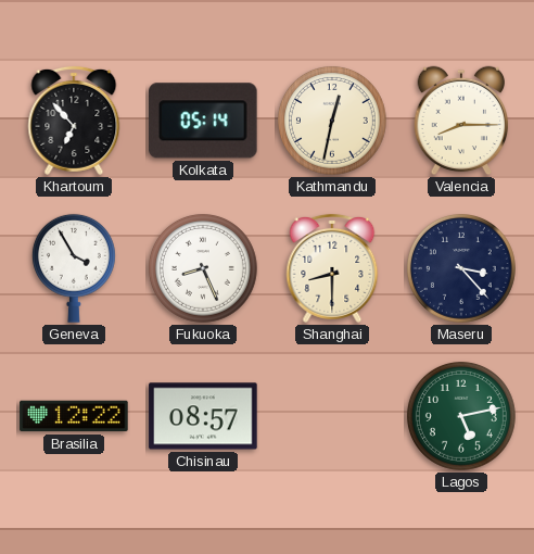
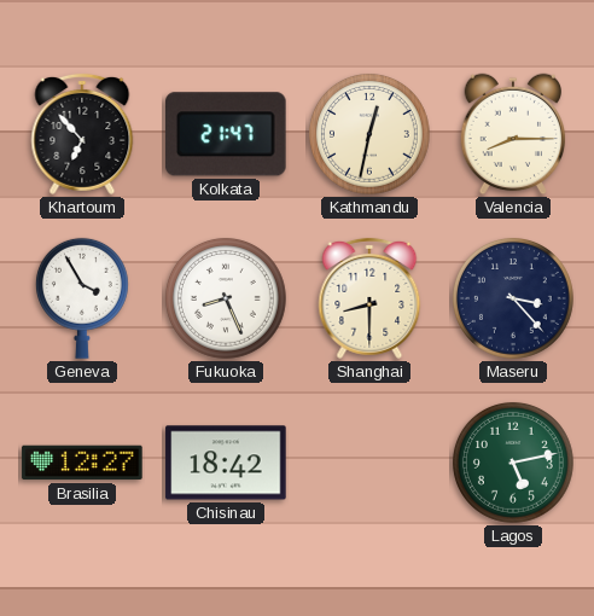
Kolkata: 05:14 -> 21:47
Brasilia: 12:22 -> 12:27
Chisinau: 08:57 -> 18:42
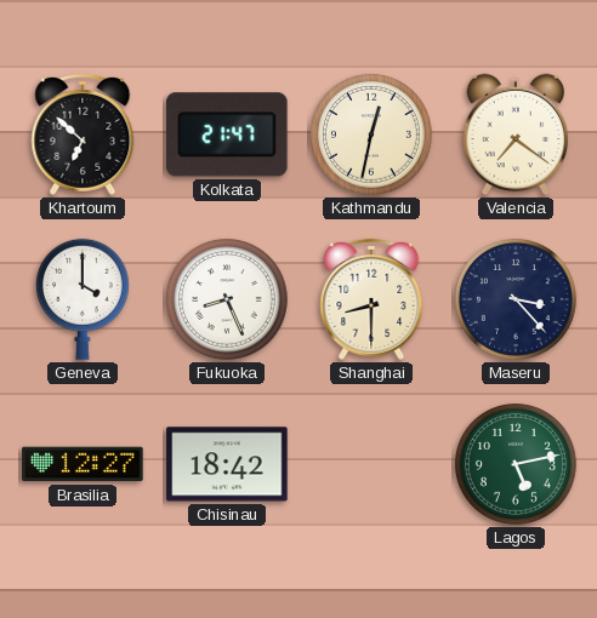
Khartoum: 6:53 -> 6:52
Valencia: 8:15 -> 7:21
Geneva: 3:55 -> 4:00
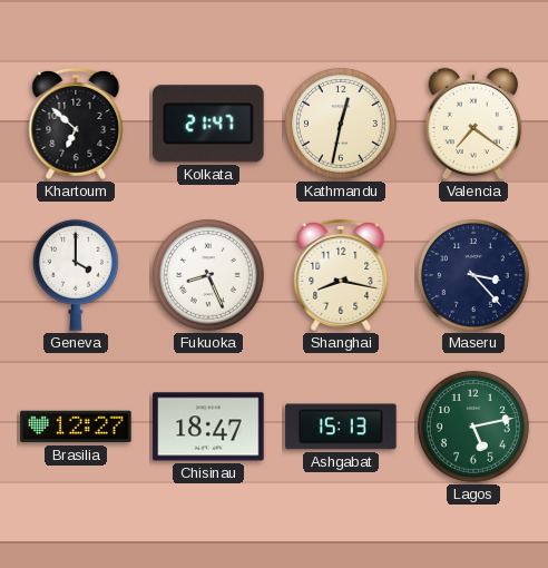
Shanghai: 8:30 -> 8:17
Chisinau: 18:42 -> 18:47
Ashgabat: none -> 15:13
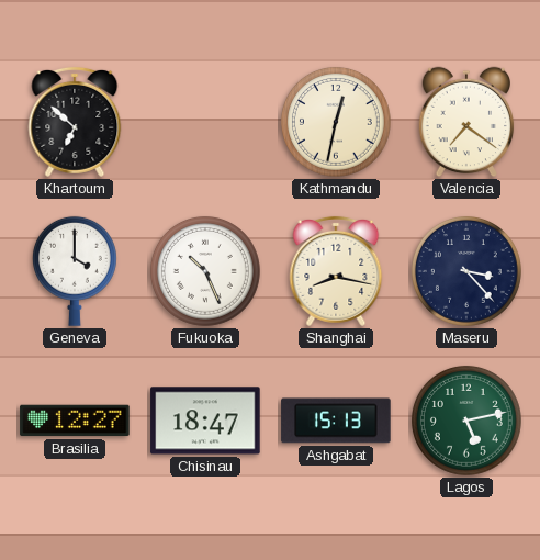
Kolkata: 21:47 -> none
Fukuoka: 8:26 -> 10:26
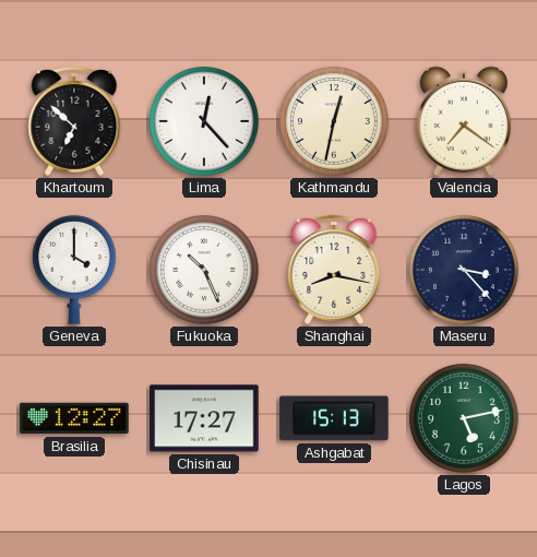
Lima: none -> 12:23
Chisinau: 18:47 -> 17:27
